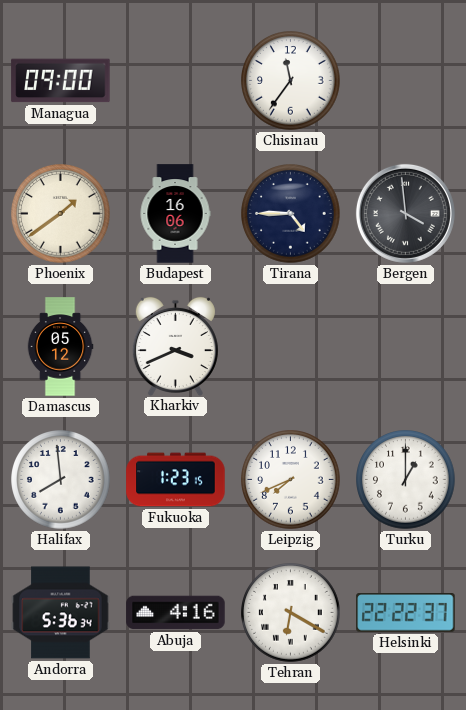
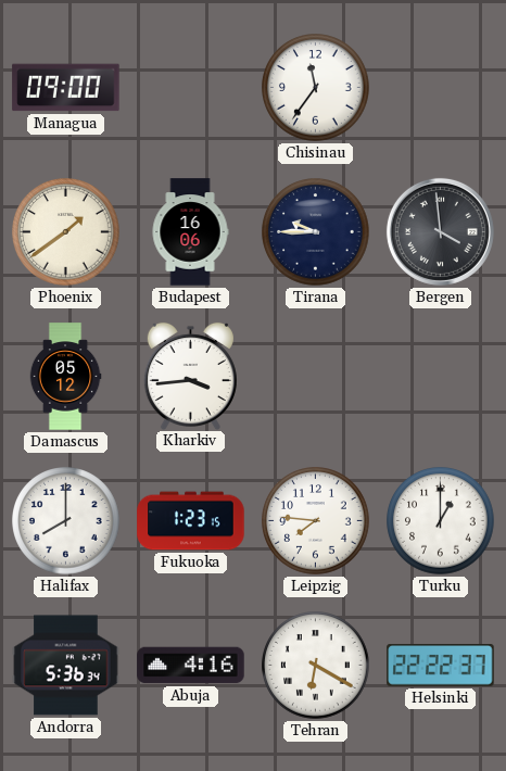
Tirana: 4:45 -> 9:45
Kharkiv: 3:41 -> 3:44
Halifax: 7:59 -> 8:00
Leipzig: 7:41 -> 7:46
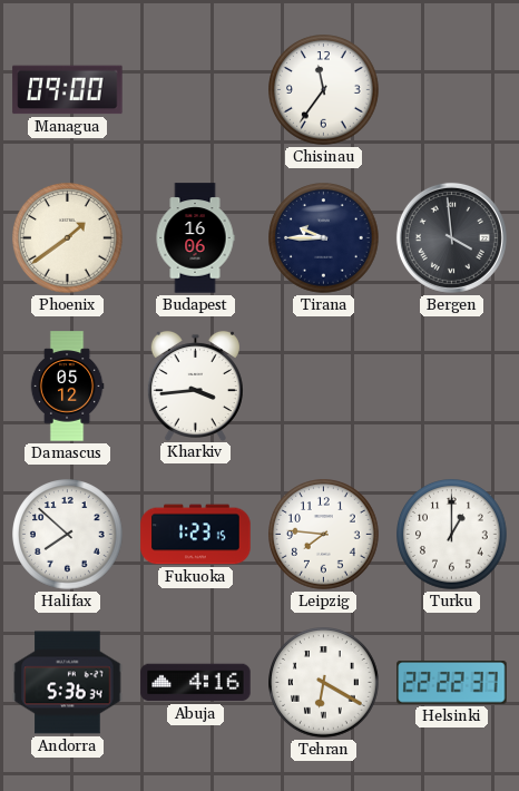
Halifax: 8:00 -> 7:52
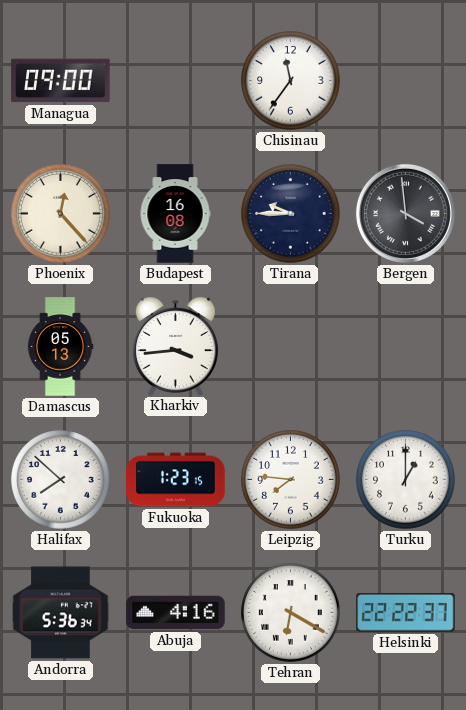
Phoenix: 1:39 -> 12:23
Budapest: 16:06 -> 16:08
Damascus: 05:12 -> 05:13
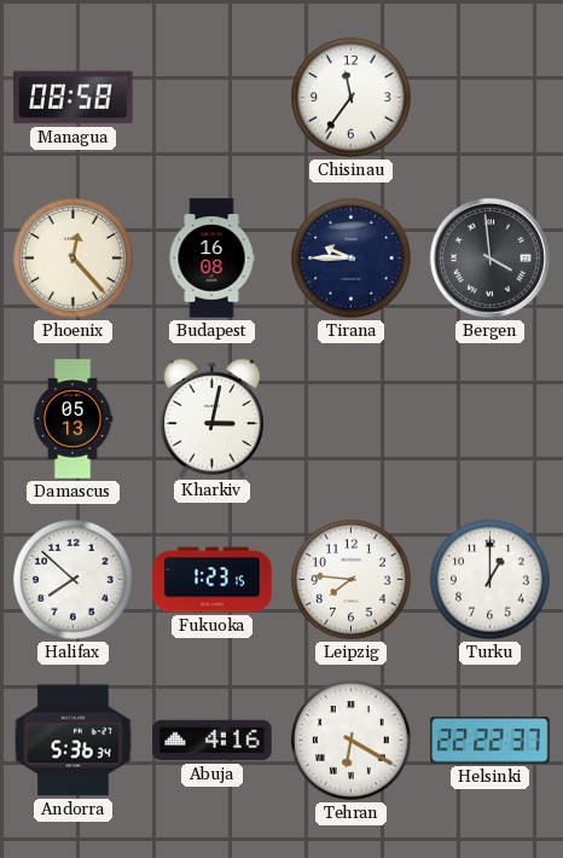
Managua: 09:00 -> 08:58
Kharkiv: 3:44 -> 3:02
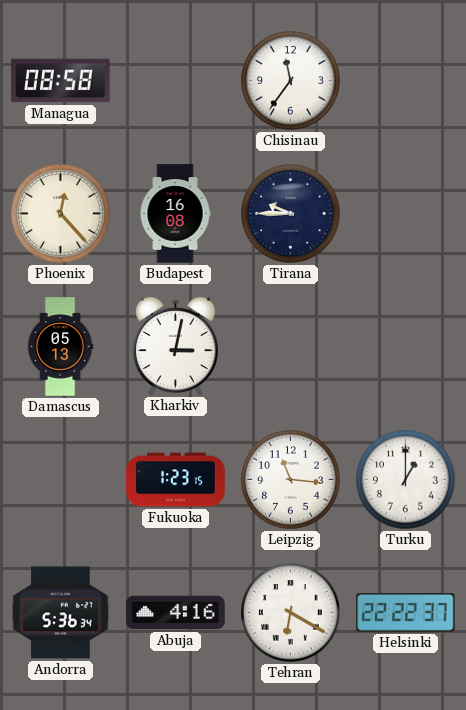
Bergen: 3:59 -> none
Halifax: 7:52 -> none
Leipzig: 7:46 -> 11:16
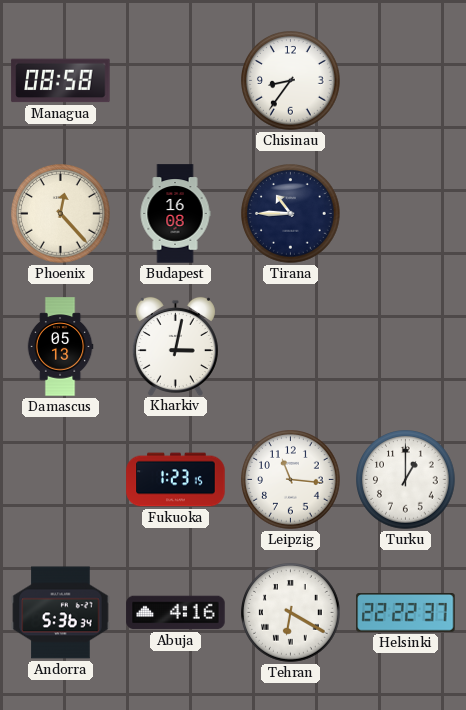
Chisinau: 11:36 -> 8:36
Tirana: 9:45 -> 10:45
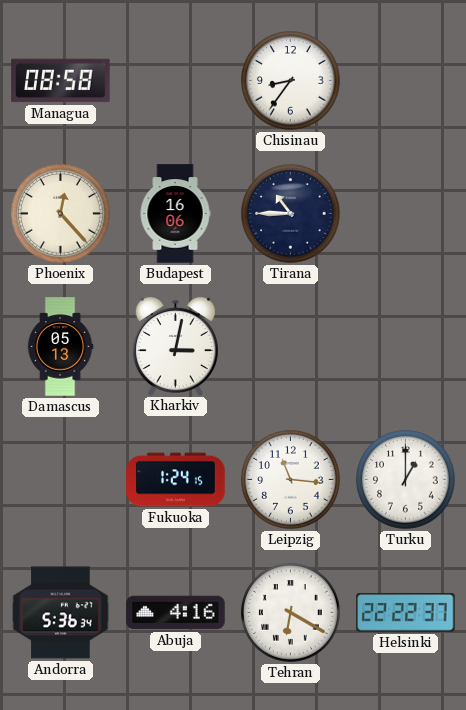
Budapest: 16:08 -> 16:06
Fukuoka: 1:23 -> 1:24
